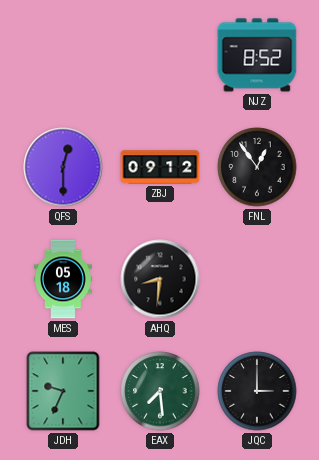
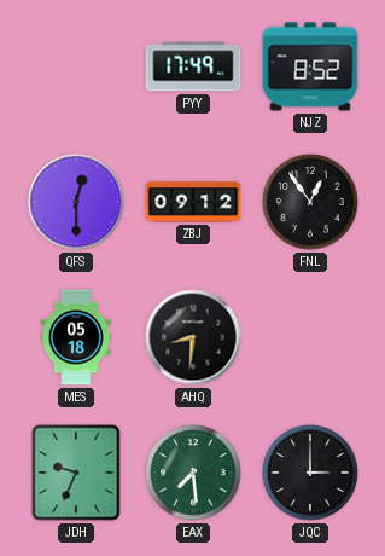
PYY: none -> 17:49
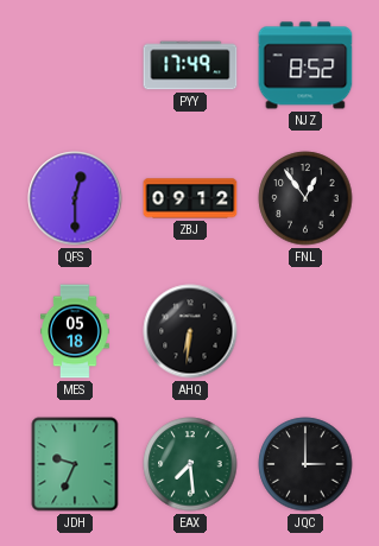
AHQ: 8:31 -> 6:31
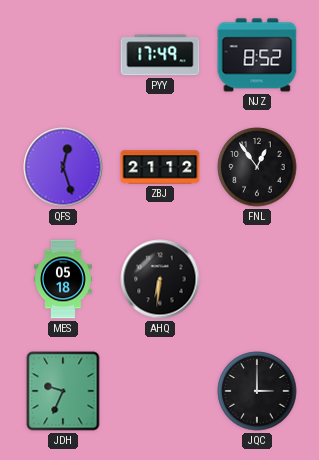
QFS: 12:30 -> 12:27
ZBJ: 09:12 -> 21:12
EAX: 7:29 -> none
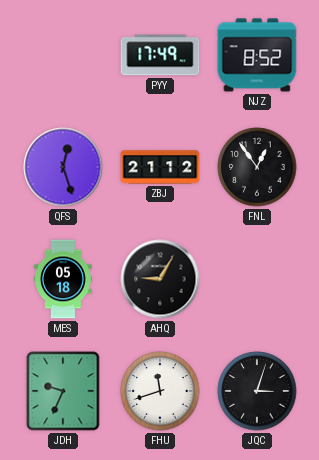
AHQ: 6:31 -> 9:05
FHU: none -> 11:42
JQC: 3:00 -> 3:03
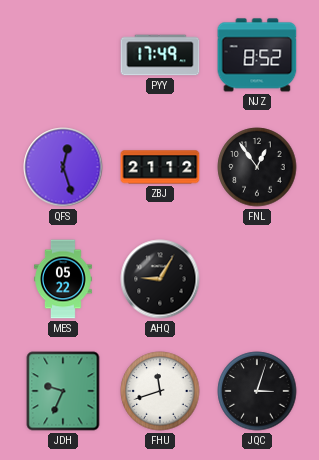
MES: 05:18 -> 05:22
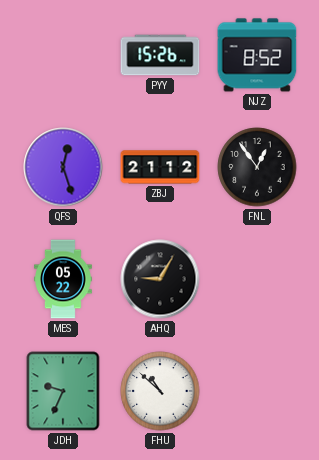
PYY: 17:49 -> 15:26
FHU: 11:42 -> 10:52
JQC: 3:03 -> none
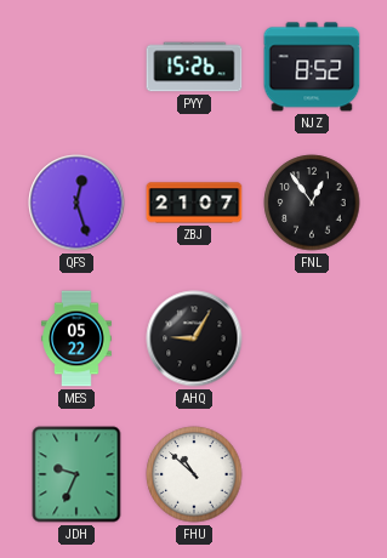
ZBJ: 21:12 -> 21:07
